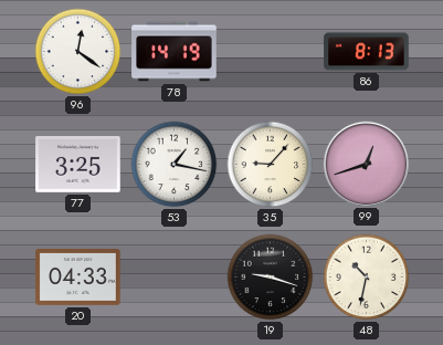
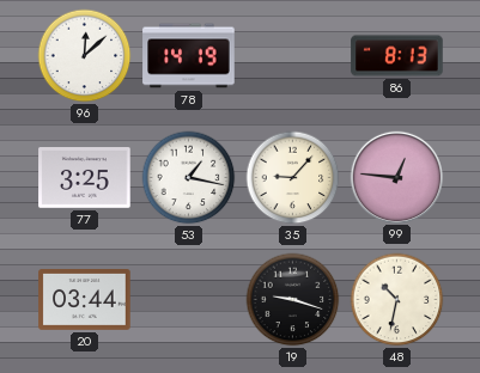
96: 12:21 -> 12:08
99: 12:42 -> 12:46
20: 04:33 -> 03:44
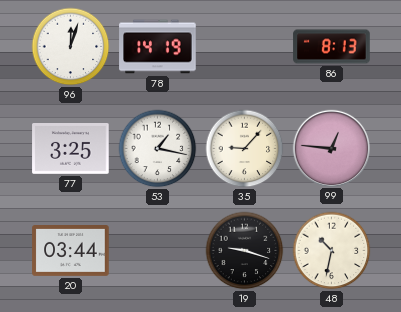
96: 12:08 -> 12:03
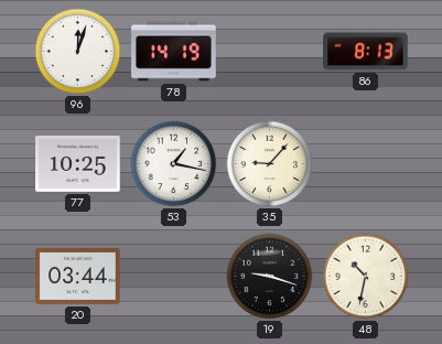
77: 3:25 -> 10:25
99: 12:46 -> none
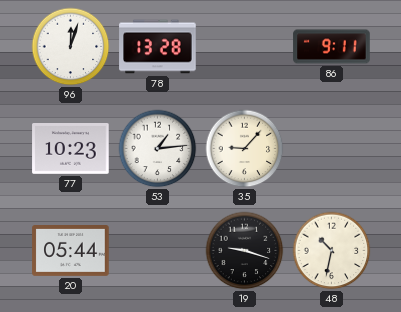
78: 14:19 -> 13:28
86: 8:13 -> 9:11
77: 10:25 -> 10:23
53: 1:17 -> 1:14
20: 03:44 -> 05:44
